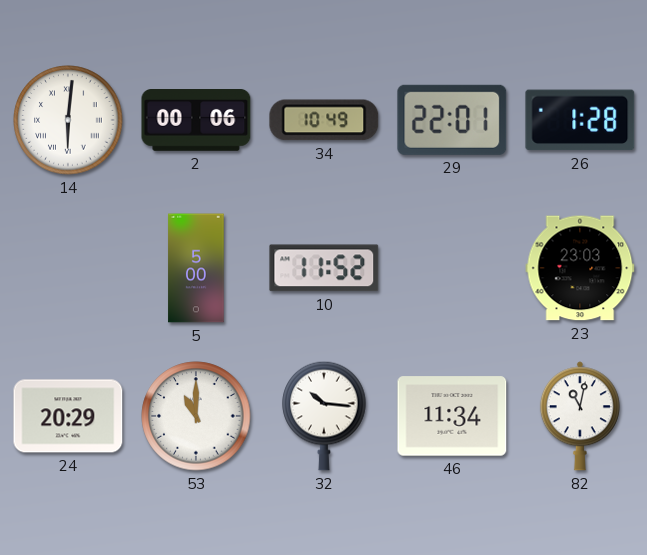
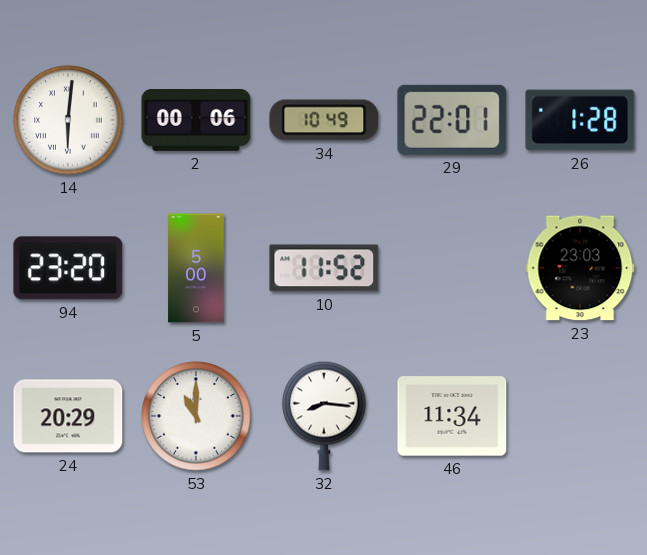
94: none -> 23:20
32: 10:16 -> 8:16
82: 11:02 -> none
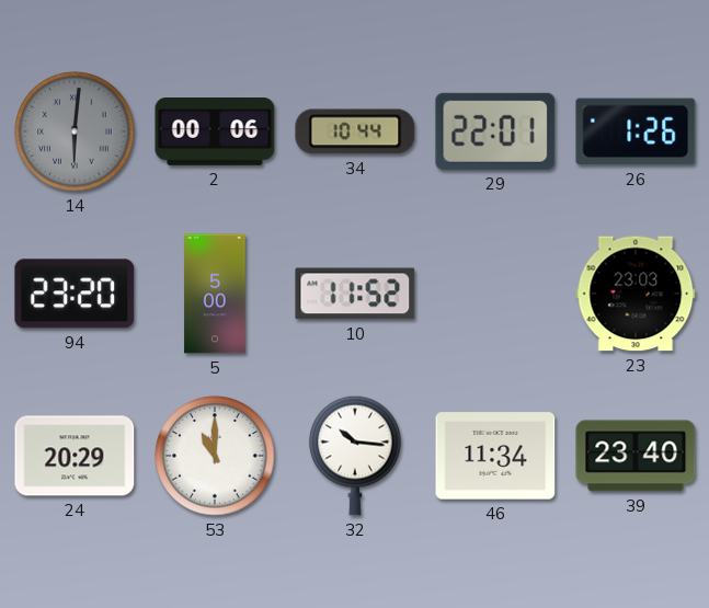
14 dial: white -> grey
34: 10:49 -> 10:44
26: 1:28 -> 1:26
32: 8:16 -> 10:16
39: none -> 23:40
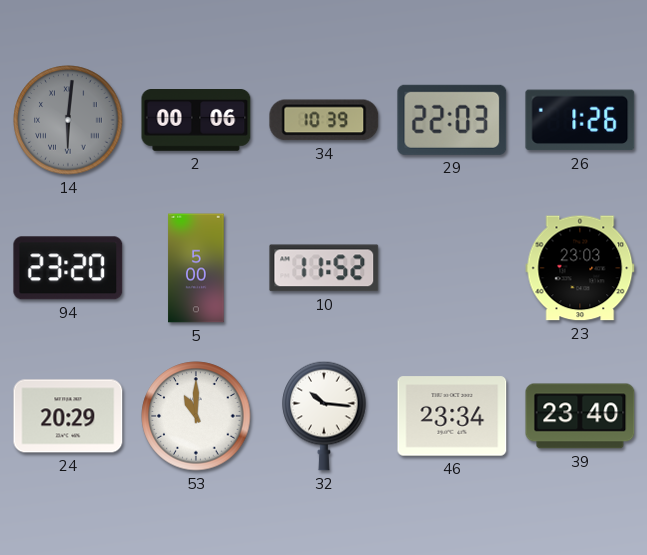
34: 10:44 -> 10:39
29: 22:01 -> 22:03
46: 11:34 -> 23:34
